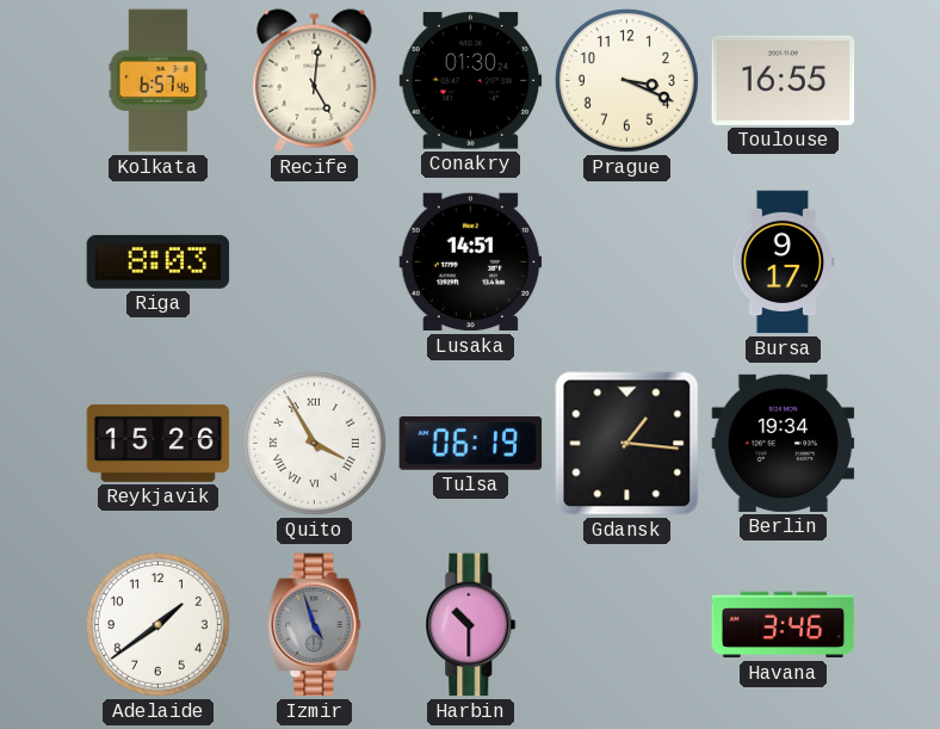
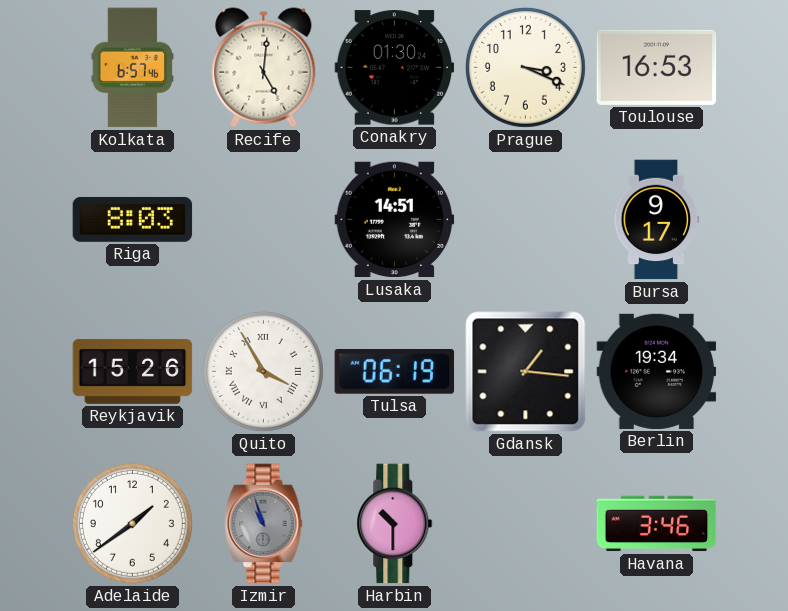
Toulouse: 16:55 -> 16:53
Izmir: 4:57 -> 10:57
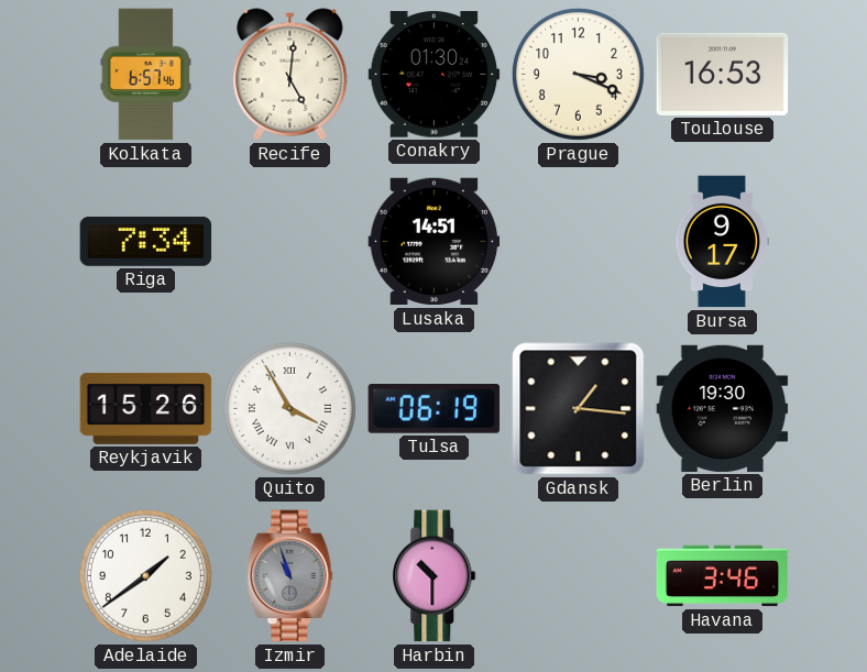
Riga: 8:03 -> 7:34
Berlin: 19:34 -> 19:30
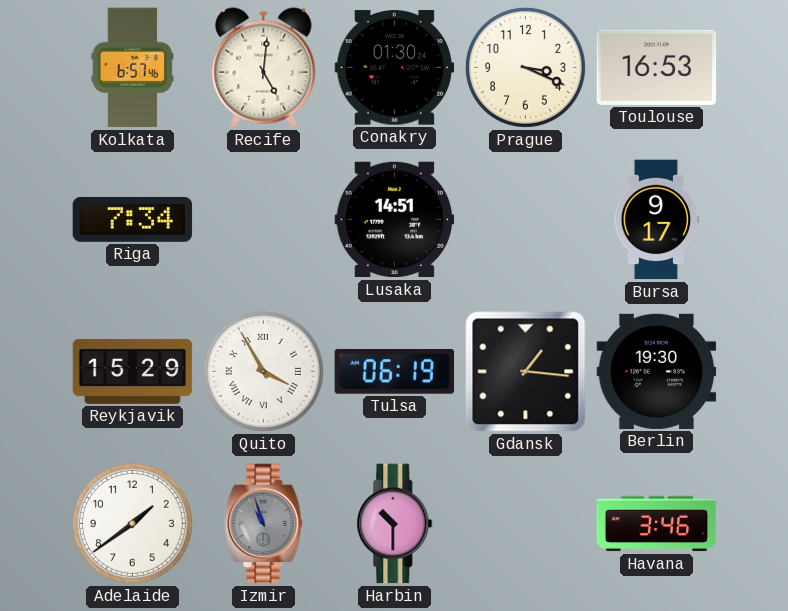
Reykjavik: 15:26 -> 15:29
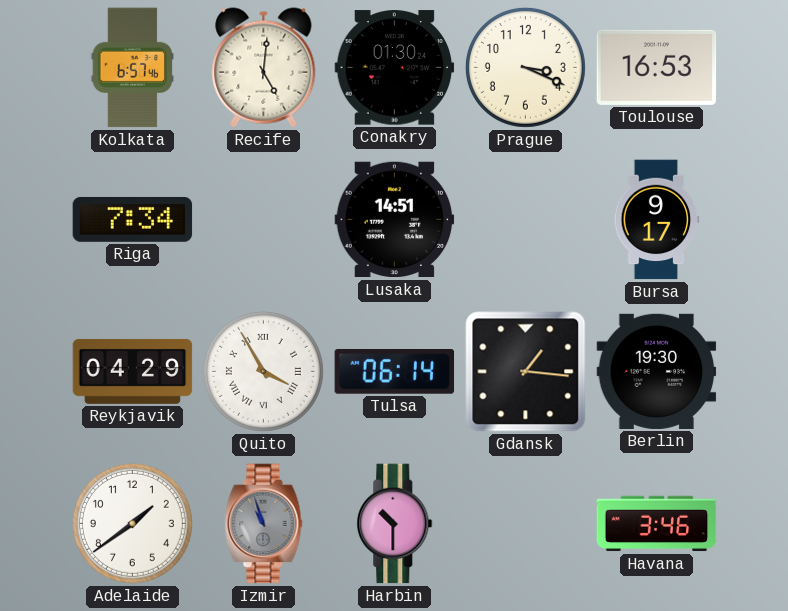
Reykjavik: 15:29 -> 04:29
Tulsa: 06:19 -> 06:14
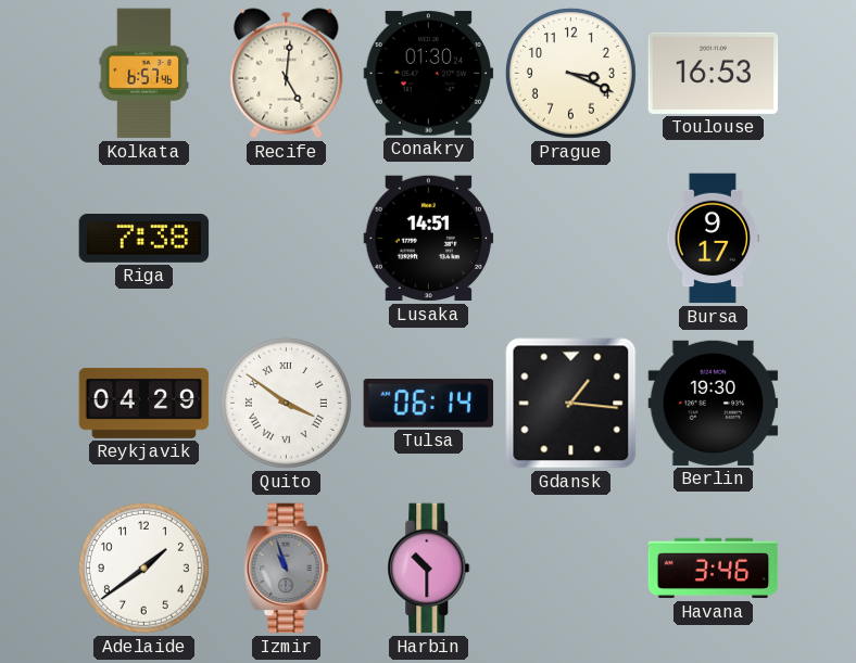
Riga: 7:34 -> 7:38
Quito: 3:55 -> 3:51
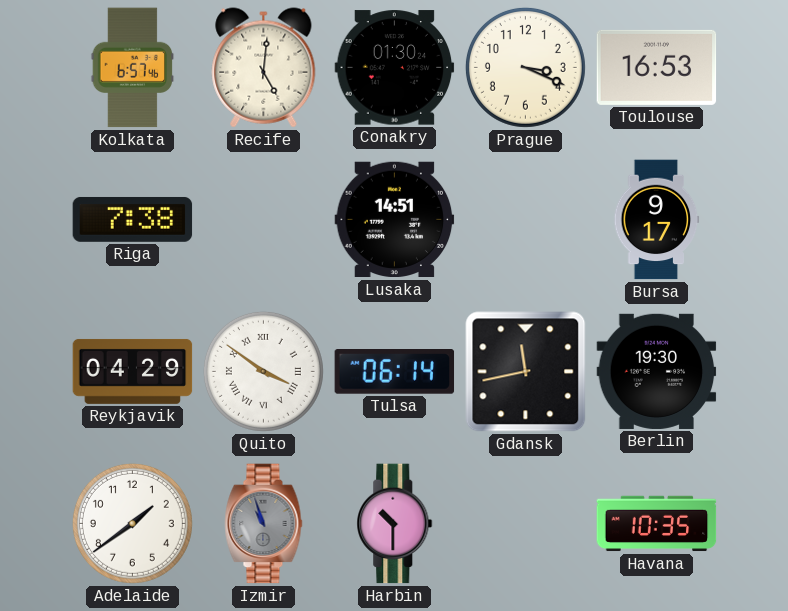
Gdansk: 1:16 -> 11:43
Havana: 3:46 -> 10:35
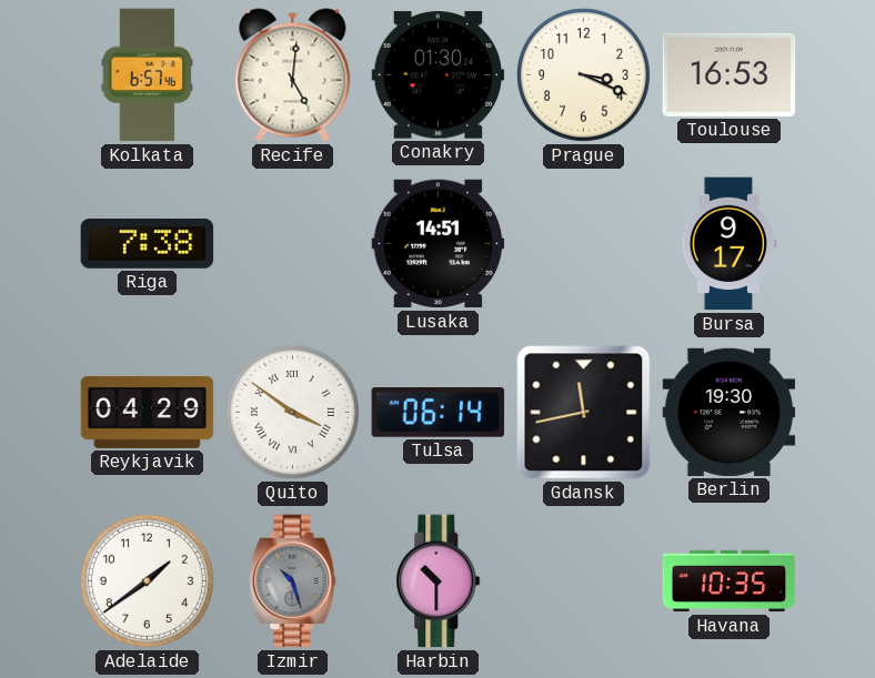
Izmir: 10:57 -> 10:27
